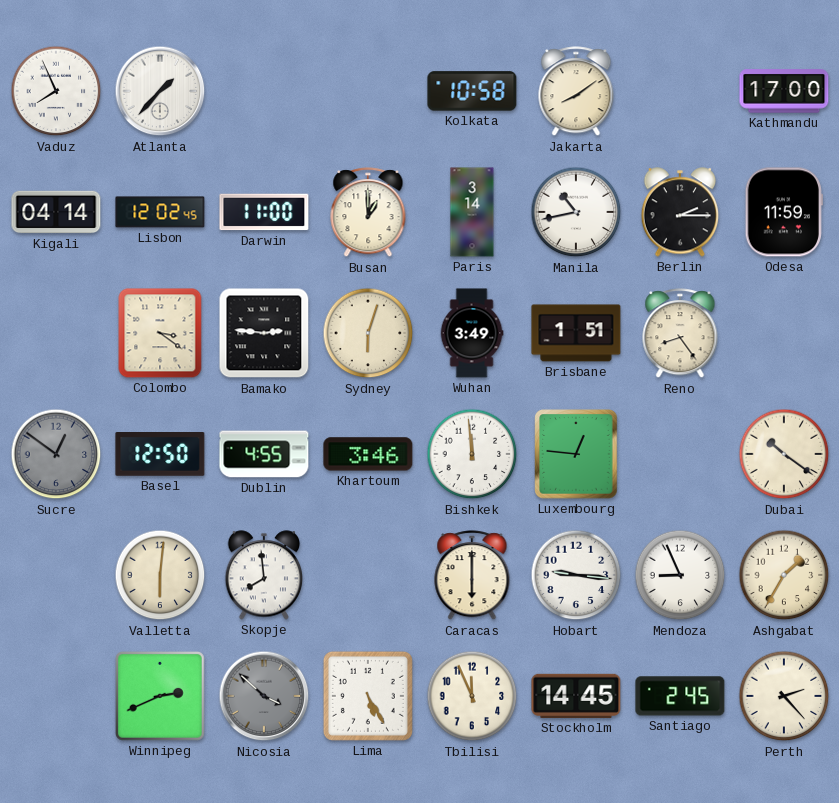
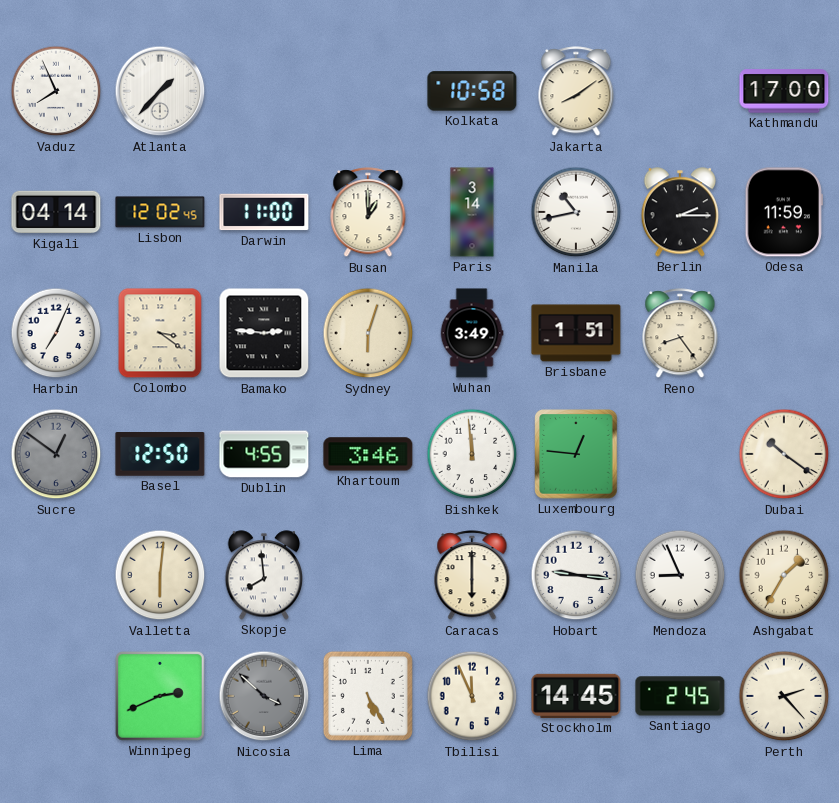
Harbin: none -> 7:04
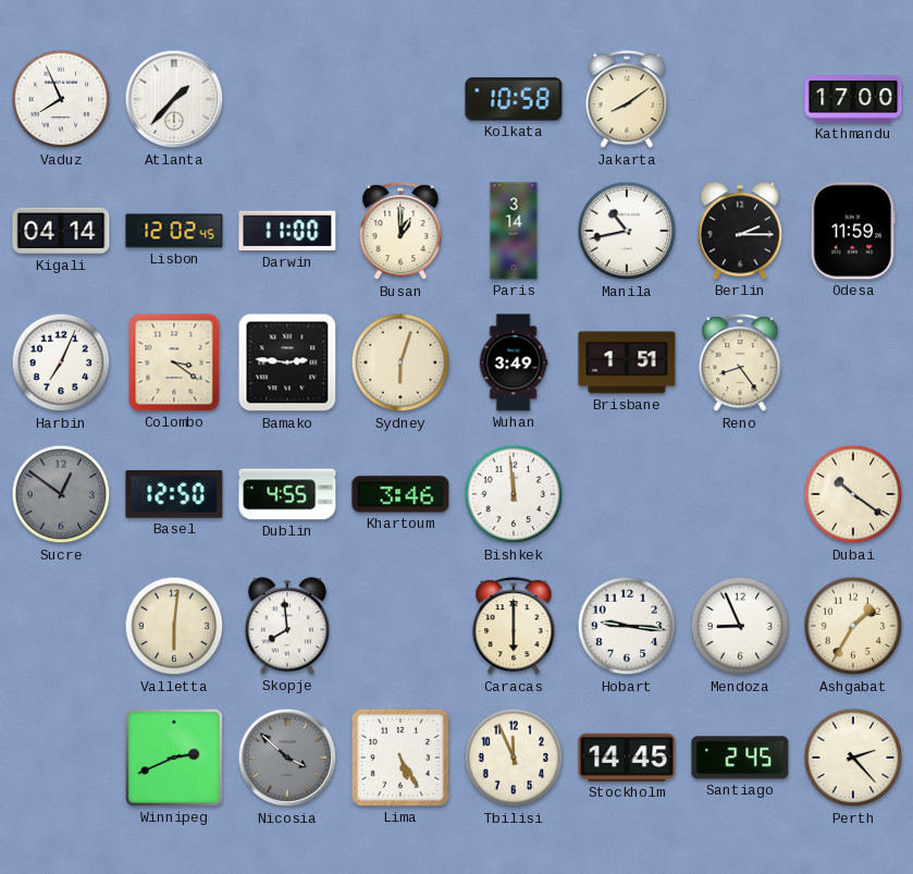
Luxembourg: 12:46 -> none
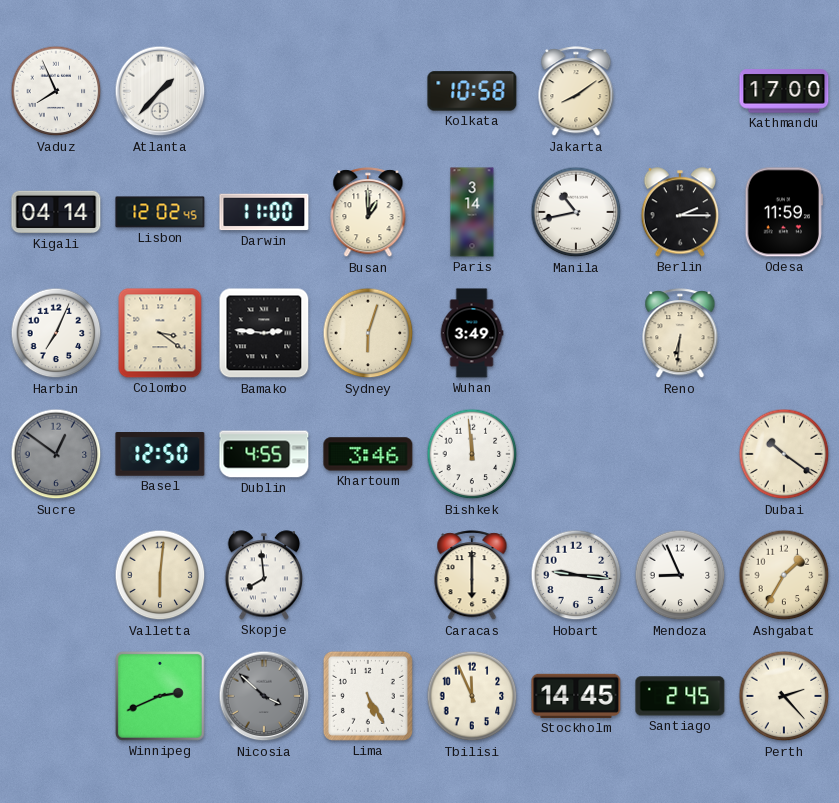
Brisbane: 1:51 -> none
Reno: 8:24 -> 6:31
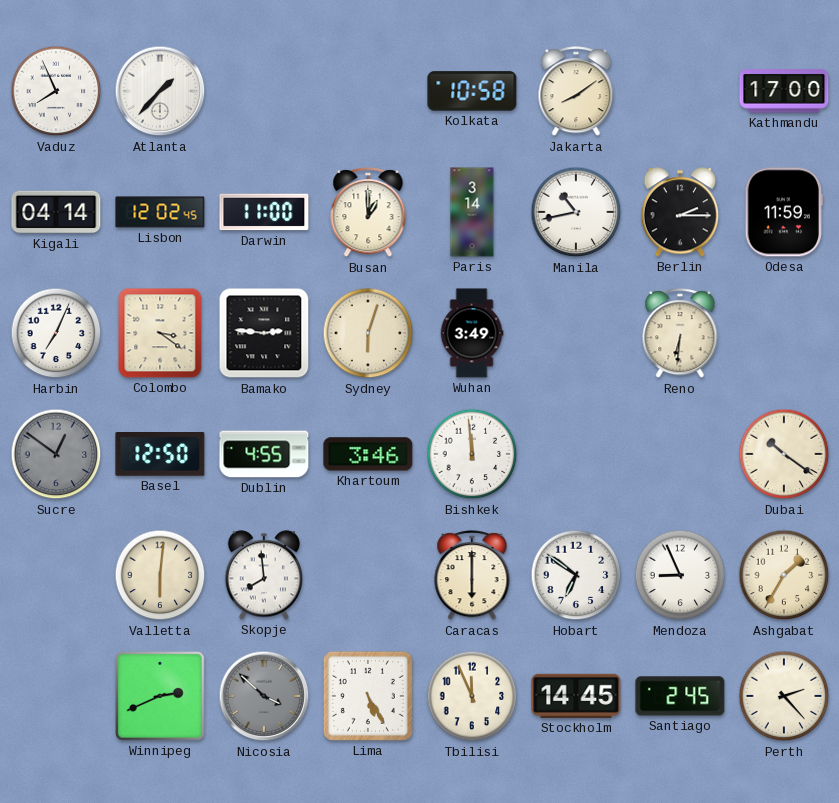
Hobart: 9:16 -> 6:51
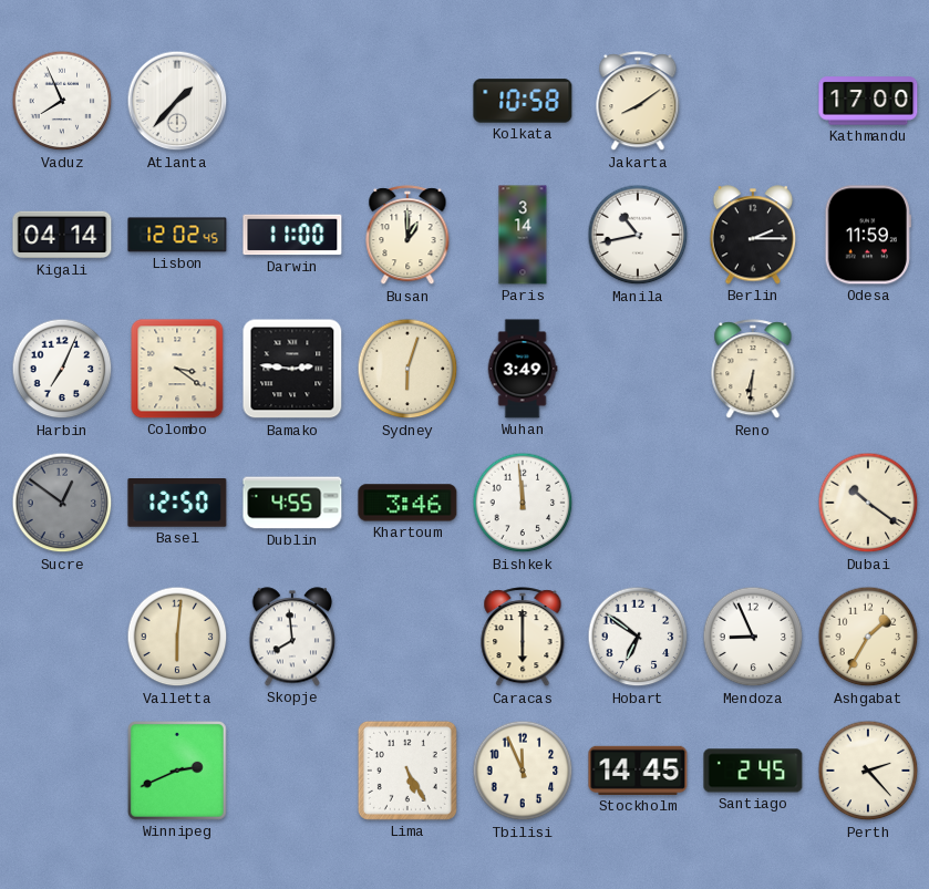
Nicosia: 3:52 -> none
